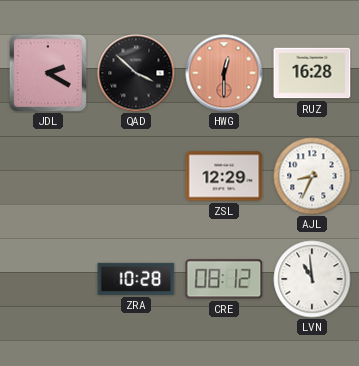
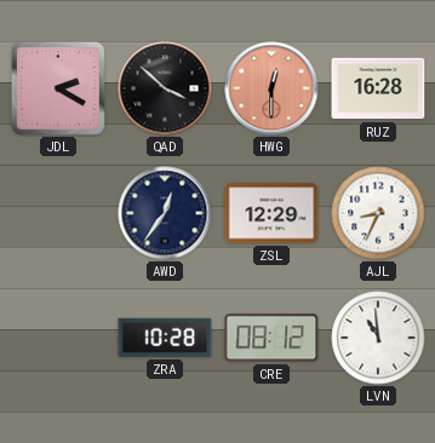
AWD: none -> 12:36
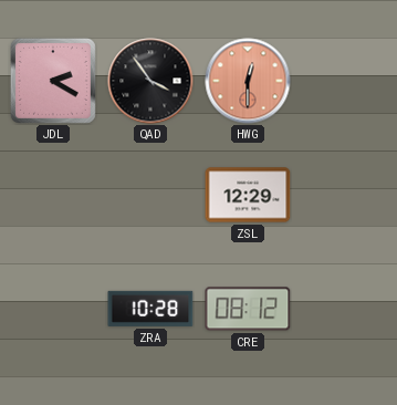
QAD: 3:52 -> 3:54
RUZ: 16:28 -> none
AWD: 12:36 -> none
AJL: 8:34 -> none
LVN: 10:59 -> none
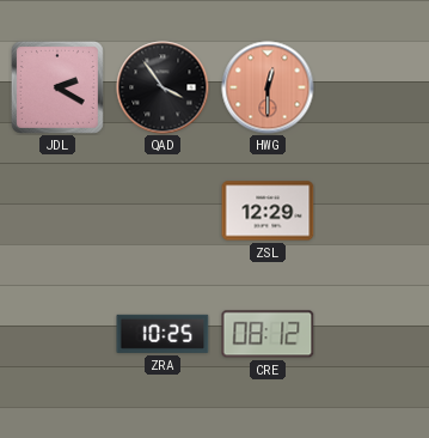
ZRA: 10:28 -> 10:25
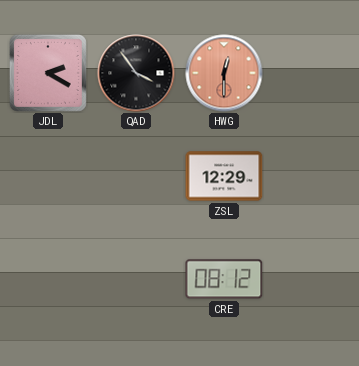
ZRA: 10:25 -> none
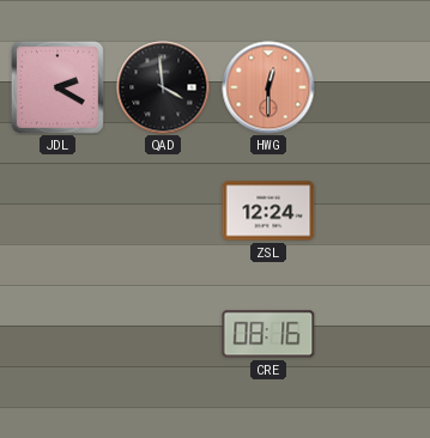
QAD: 3:54 -> 3:59
ZSL: 12:29 -> 12:24
CRE: 08:12 -> 08:16
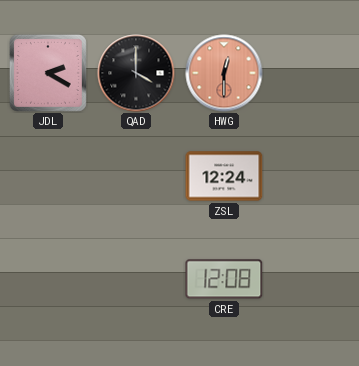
QAD: 3:59 -> 4:00
CRE: 08:16 -> 12:08
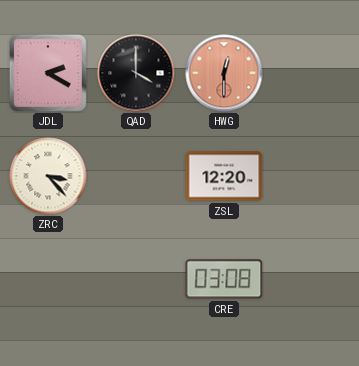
ZRC: none -> 3:23
ZSL: 12:24 -> 12:20
CRE: 12:08 -> 03:08
